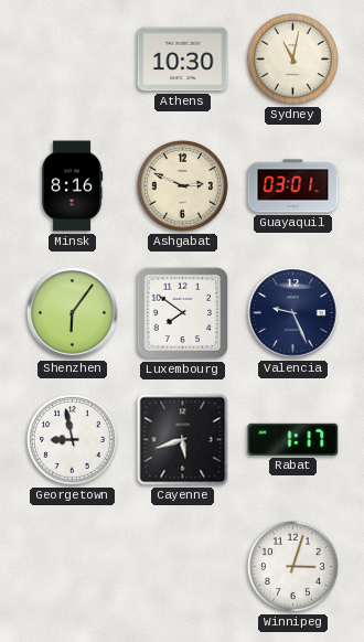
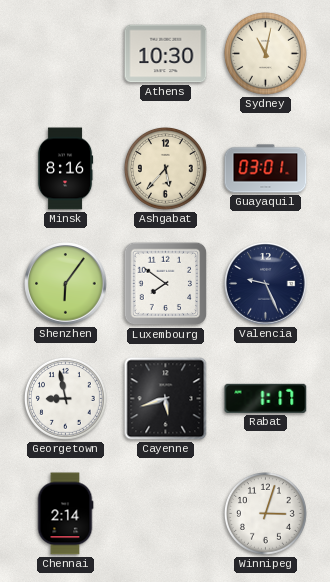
Ashgabat: 2:49 -> 5:37
Chennai: none -> 2:14
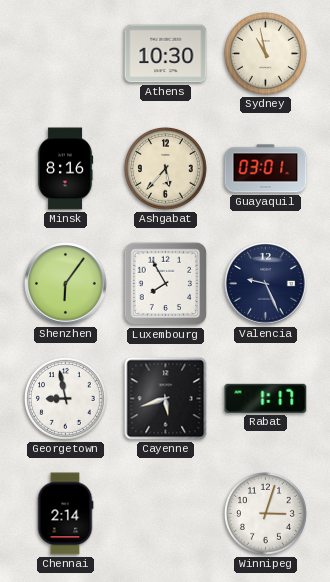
Sydney: 11:02 -> 10:58
Luxembourg: 7:51 -> 7:55
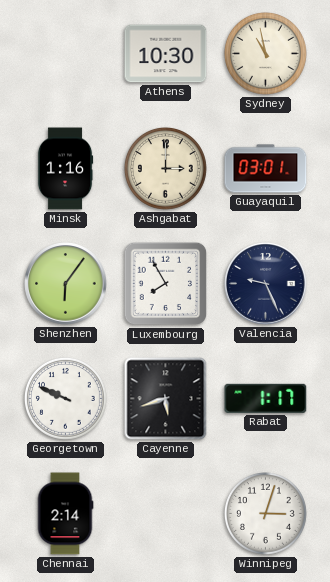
Minsk: 8:16 -> 1:16
Ashgabat: 5:37 -> 3:00
Georgetown: 8:58 -> 9:49
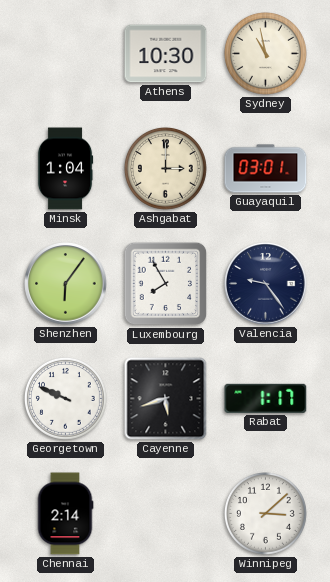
Minsk: 1:16 -> 1:04
Valencia: 9:26 -> 9:24
Winnipeg: 3:03 -> 3:08
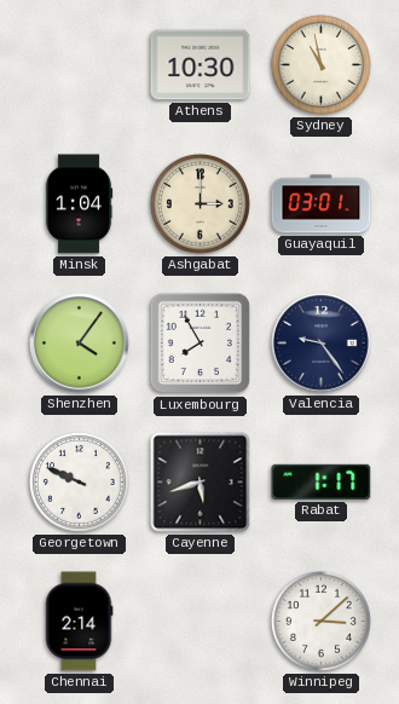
Shenzhen: 6:06 -> 4:06
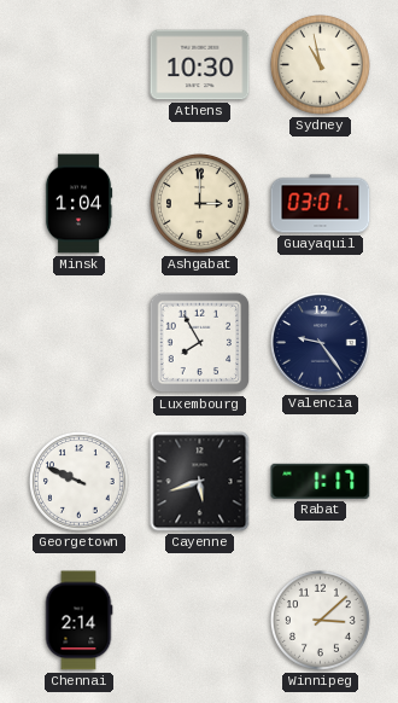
Shenzhen: 4:06 -> none
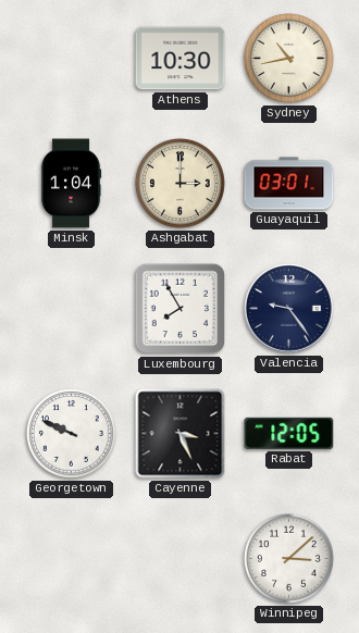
Sydney: 10:58 -> 10:43
Cayenne: 5:42 -> 3:26
Rabat: 1:17 -> 12:05
Chennai: 2:14 -> none
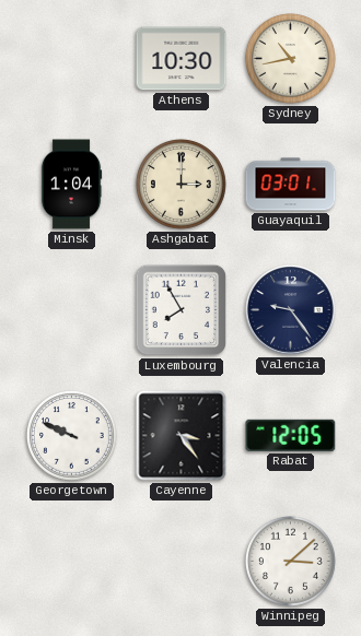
Cayenne: 3:26 -> 3:24
